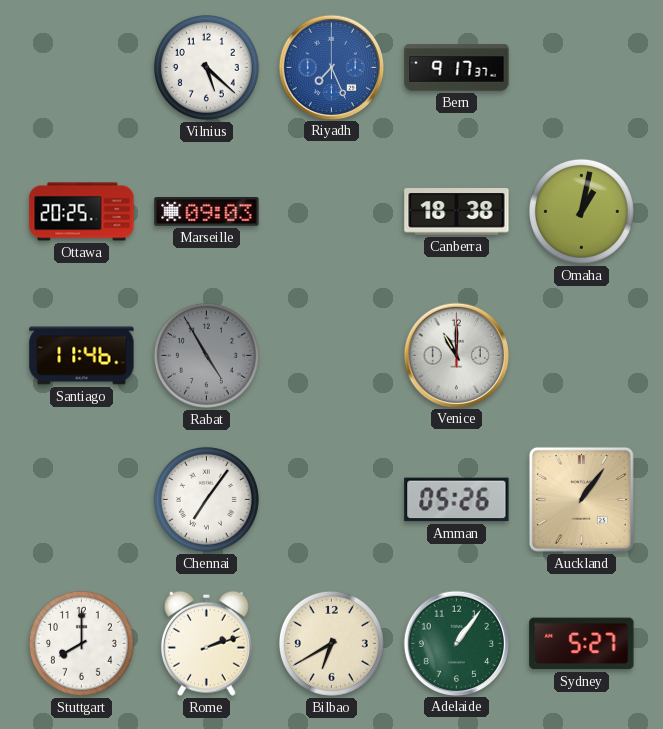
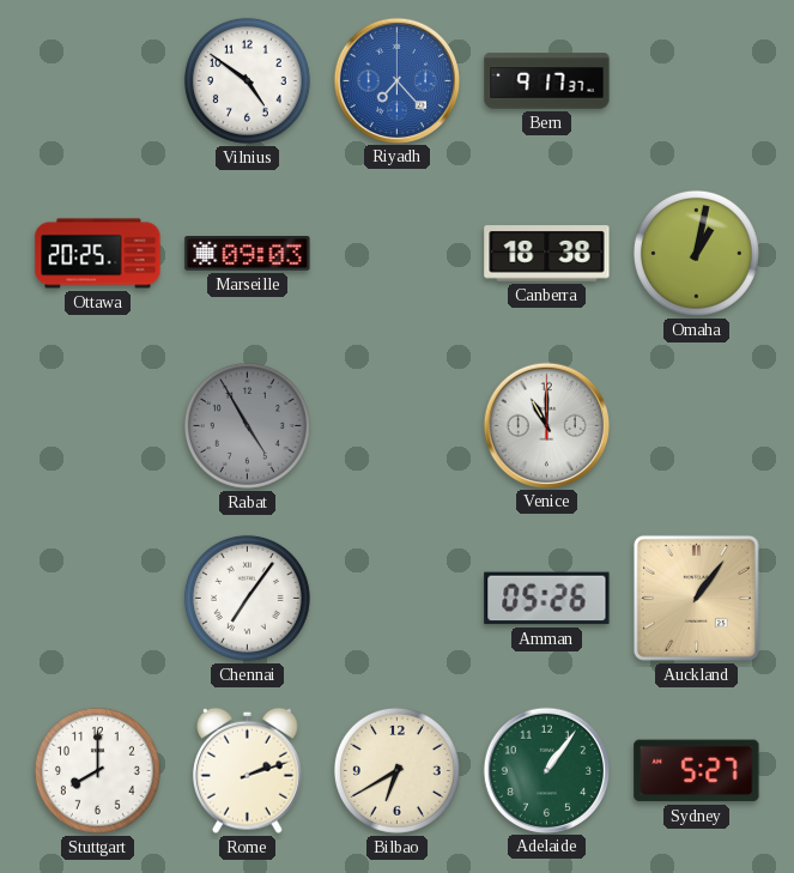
Vilnius: 5:22 -> 4:51
Riyadh: 7:26 -> 7:23
Santiago: 11:46 -> none
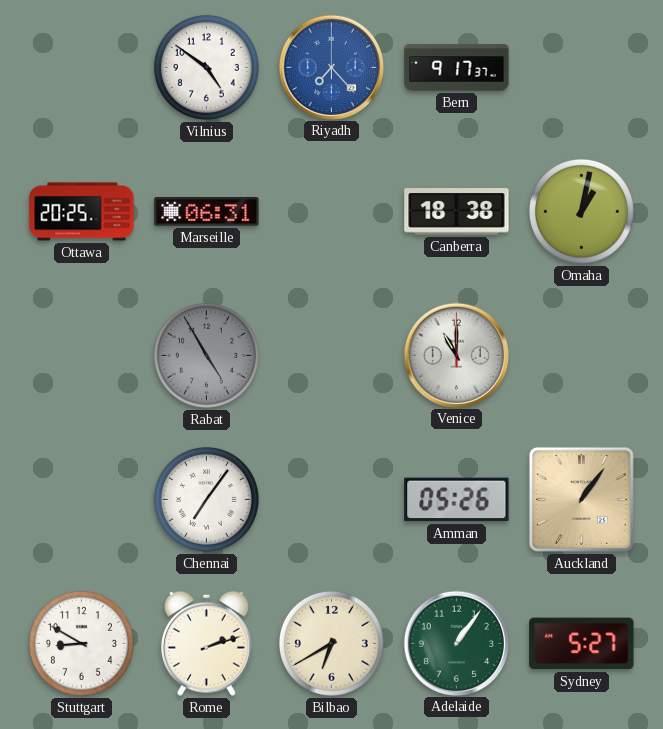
Marseille: 09:03 -> 06:31
Stuttgart: 8:00 -> 8:50
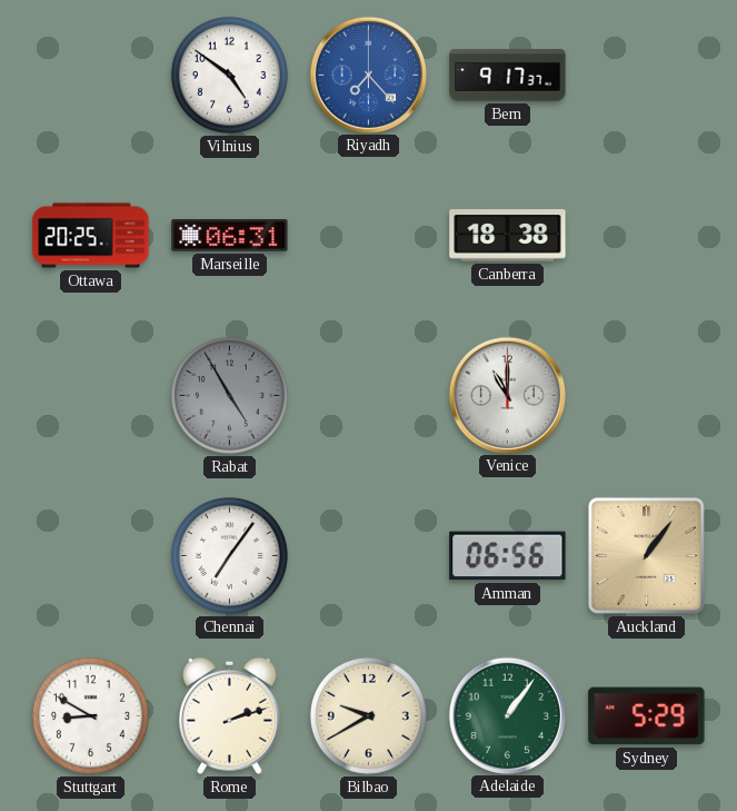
Omaha: 1:02 -> none
Amman: 05:26 -> 06:56
Bilbao: 6:40 -> 9:40
Sydney: 5:27 -> 5:29
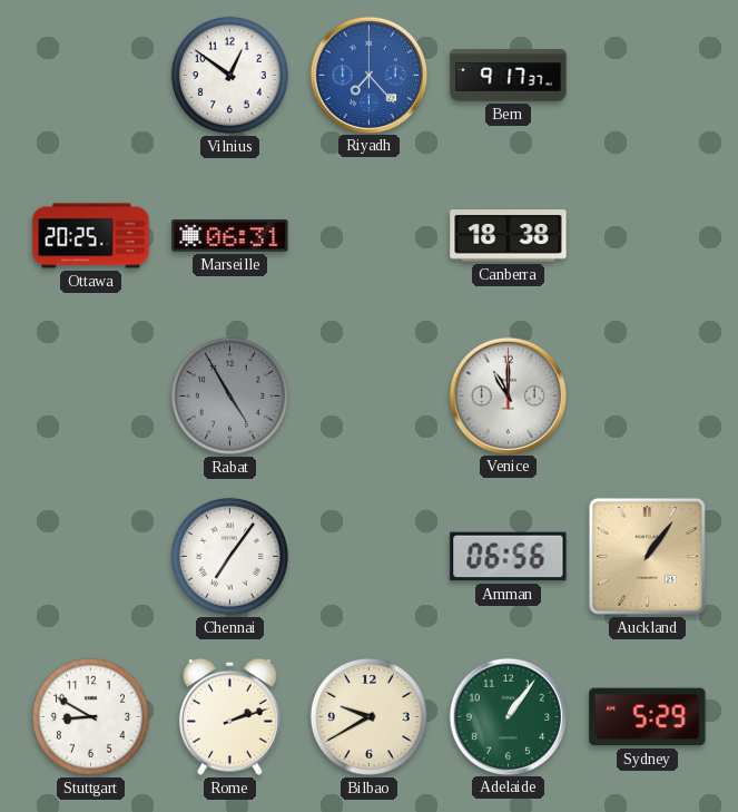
Vilnius: 4:51 -> 12:51
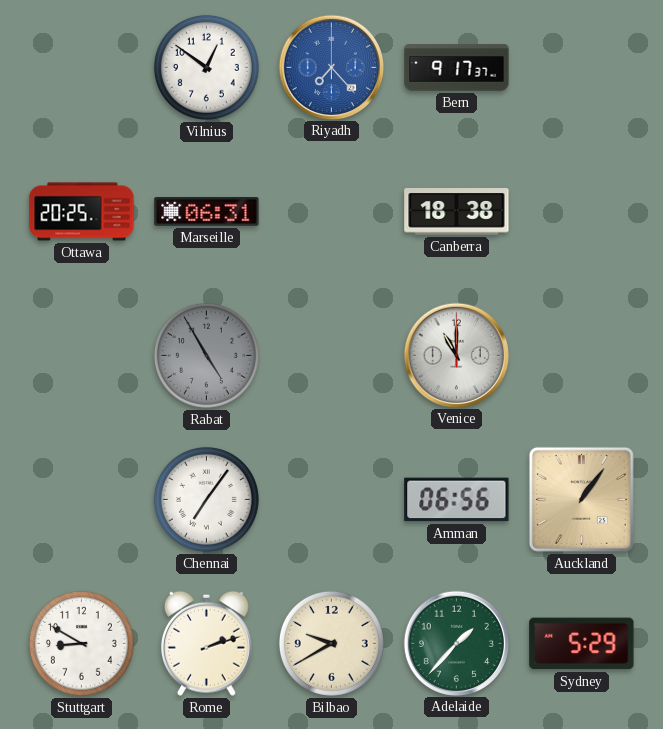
Adelaide: 1:06 -> 1:37
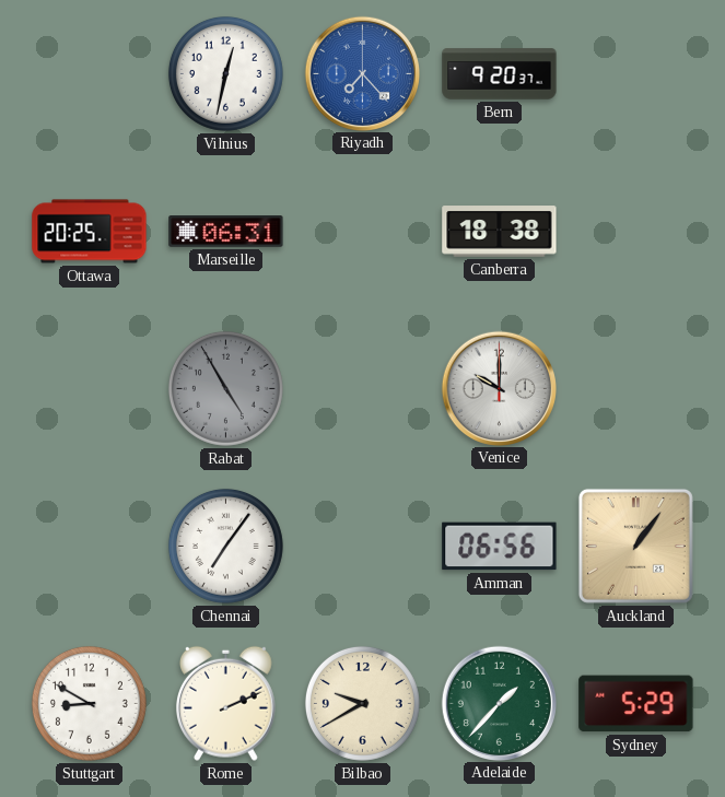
Vilnius: 12:51 -> 12:32
Bern: 9:17 -> 9:20
Venice: 11:00 -> 10:00
Rome: 2:12 -> 2:11
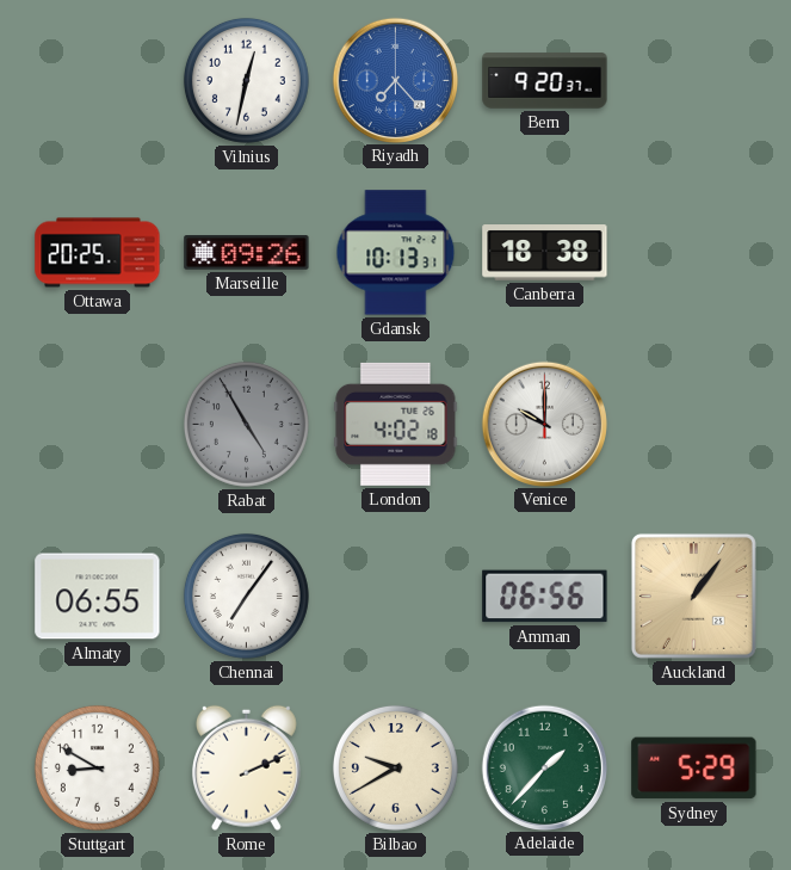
Marseille: 06:31 -> 09:26
Gdansk: none -> 10:13
London: none -> 4:02
Almaty: none -> 06:55
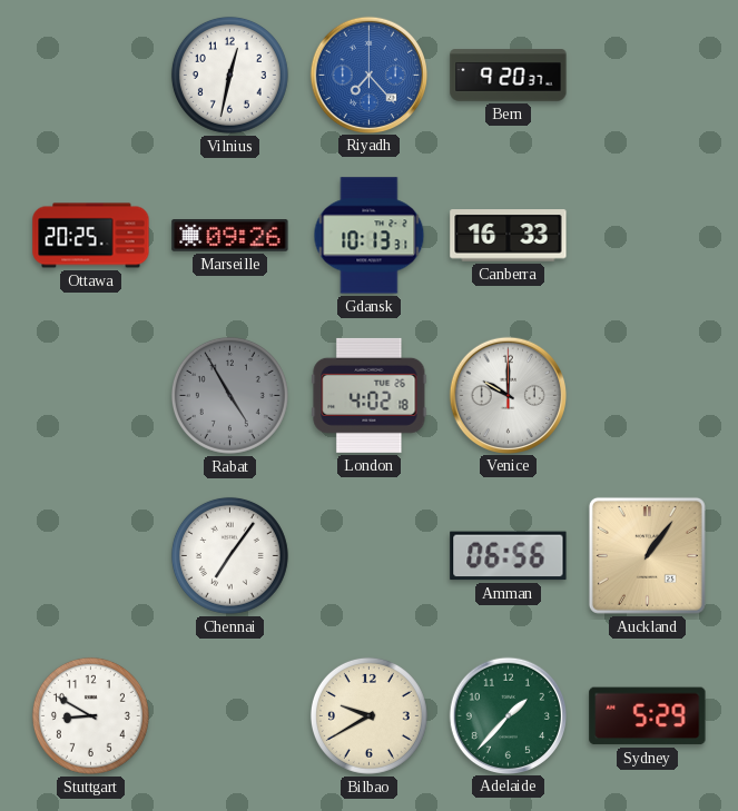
Canberra: 18:38 -> 16:33
Almaty: 06:55 -> none
Rome: 2:11 -> none
